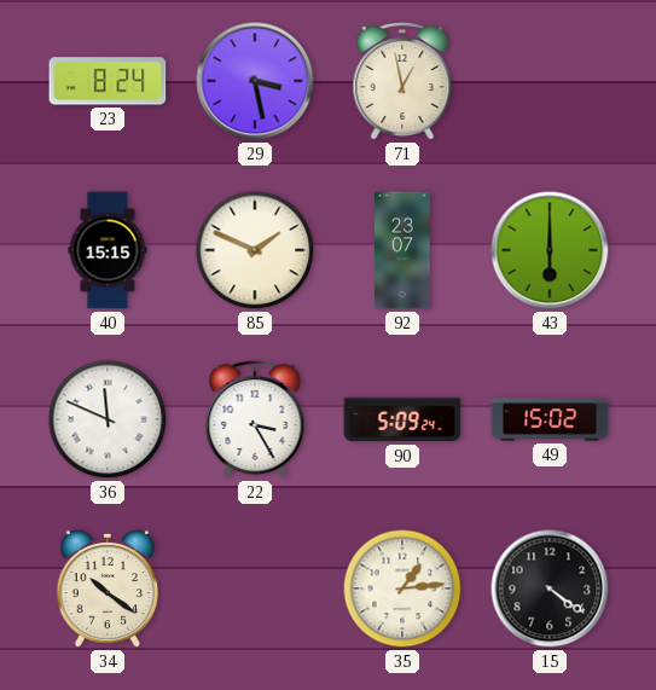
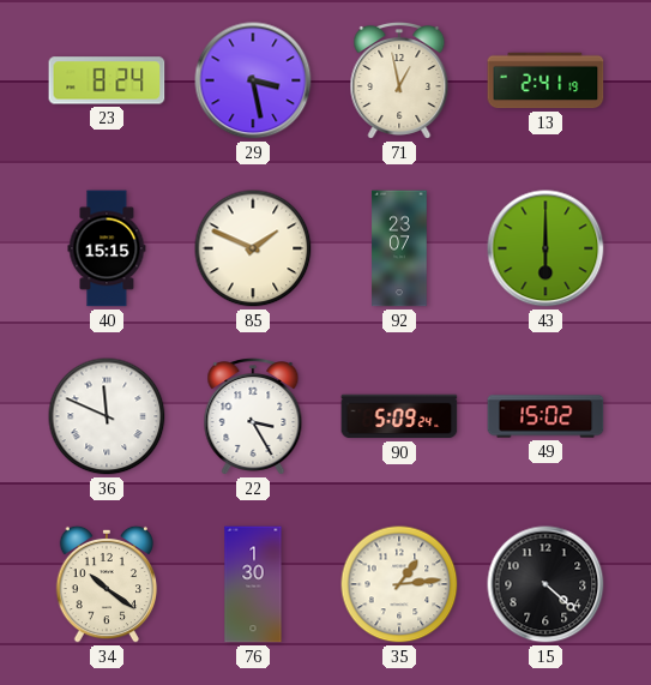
13: none -> 2:41
76: none -> 1:30
15: 4:21 -> 4:22
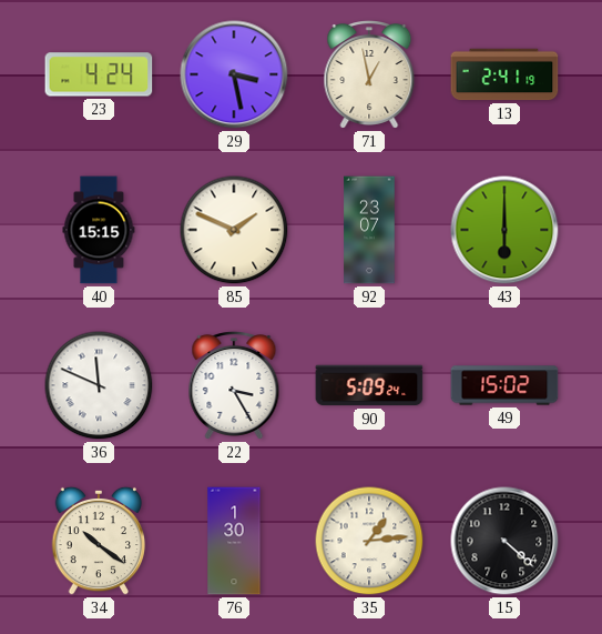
23: 8:24 -> 4:24
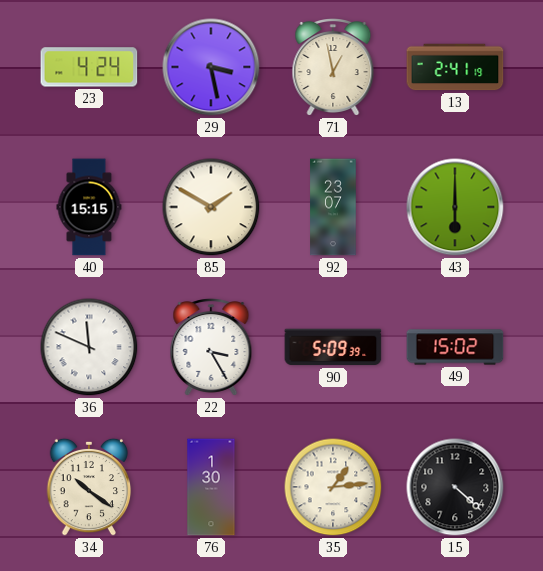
85: 1:49 -> 1:50
90: 5:09:24 -> 5:09:39
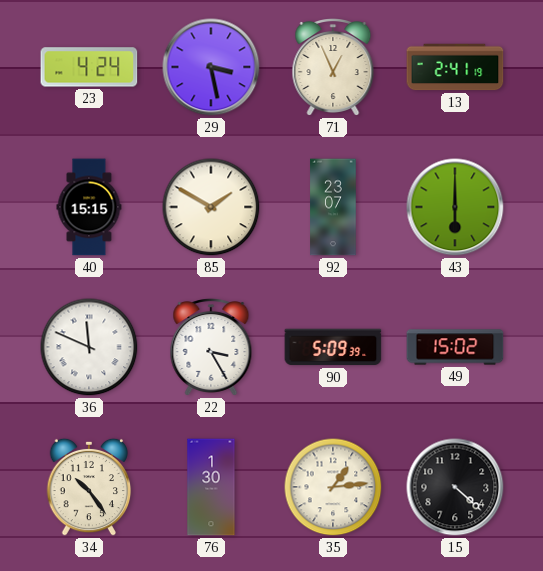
71: 12:58 -> 12:56
34: 10:21 -> 10:24
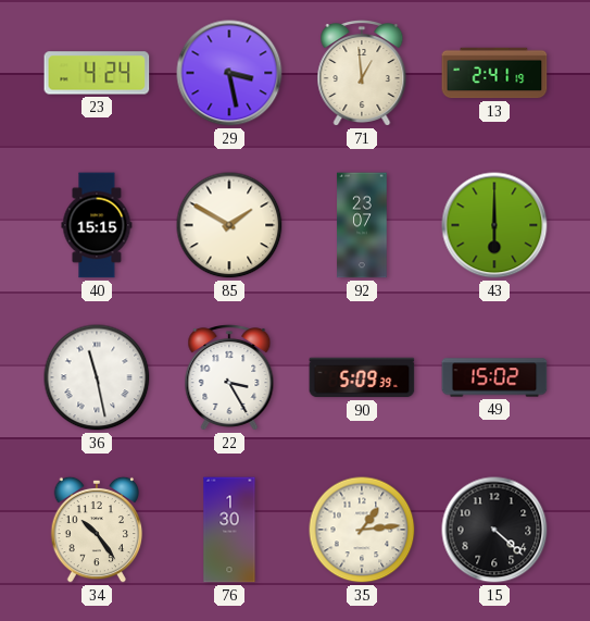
71: 12:56 -> 12:59
36: 11:49 -> 11:28
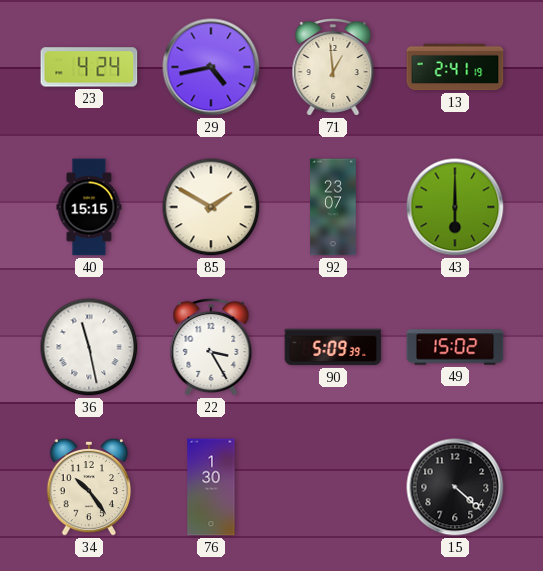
29: 3:28 -> 4:43
35: 1:14 -> none
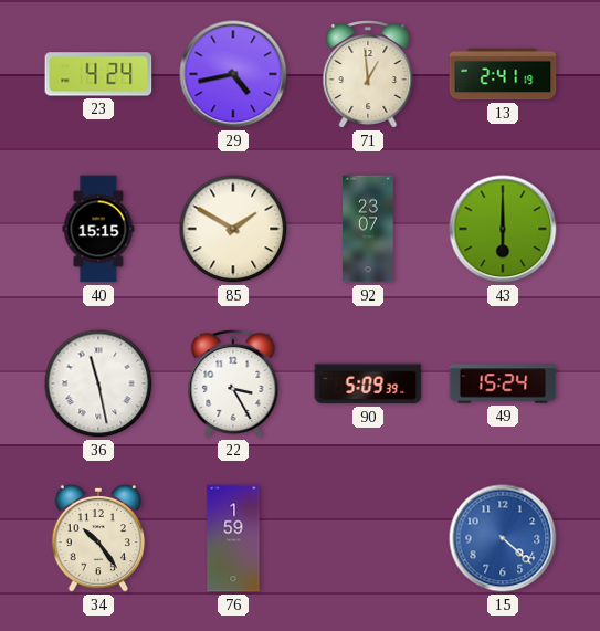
49: 15:02 -> 15:24
76: 1:30 -> 1:59
15 dial: black -> blue
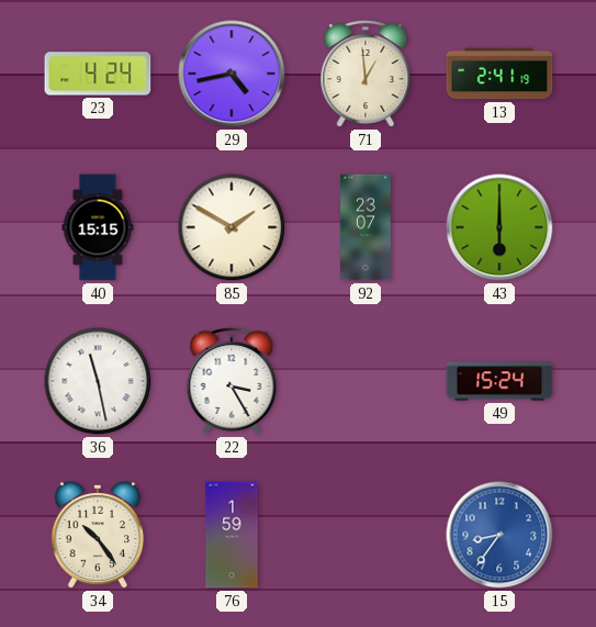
90: 5:09 -> none
15: 4:22 -> 8:36
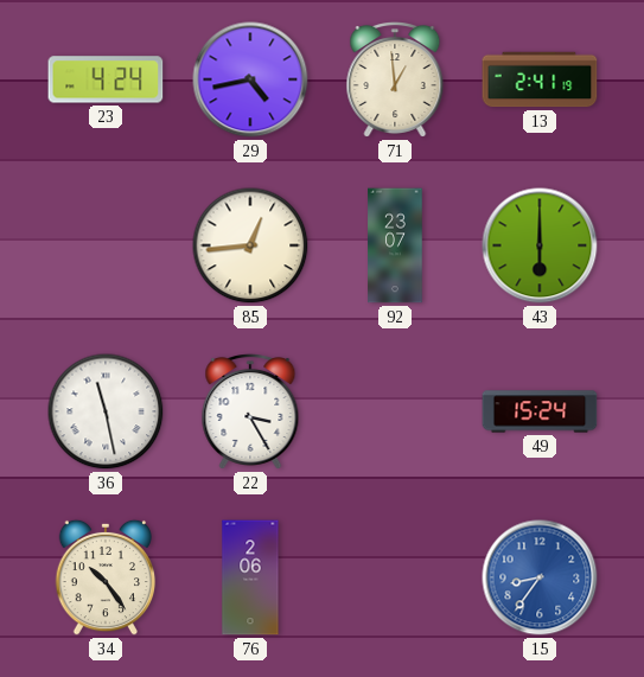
40: 15:15 -> none
85: 1:50 -> 12:44
76: 1:59 -> 2:06
